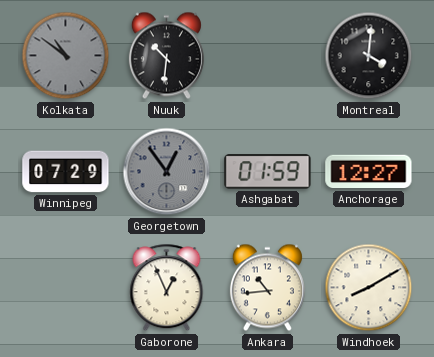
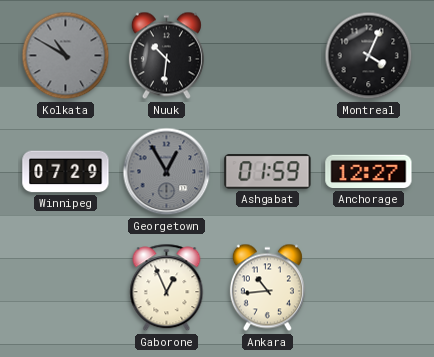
Kolkata: 10:51 -> 10:50
Montreal: 4:01 -> 4:04
Georgetown: 12:54 -> 12:55
Windhoek: 8:10 -> none
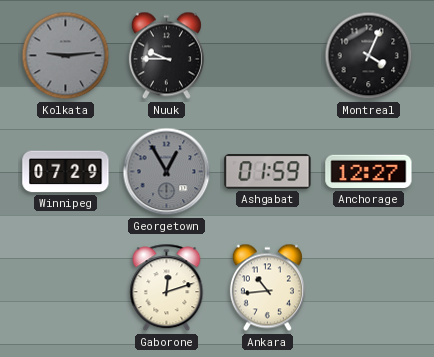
Kolkata: 10:50 -> 9:14
Nuuk: 10:31 -> 9:45
Gaborone: 12:56 -> 12:12
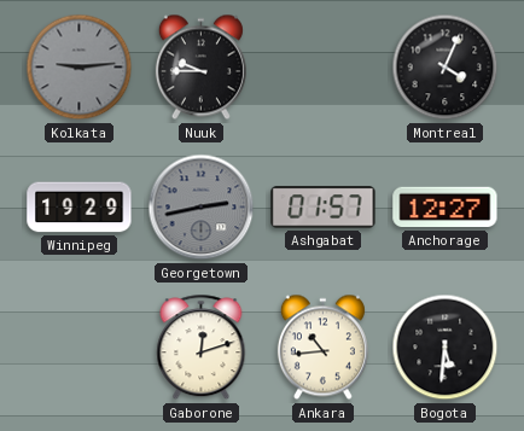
Winnipeg: 07:29 -> 19:29
Georgetown: 12:55 -> 2:43
Ashgabat: 01:59 -> 01:57
Bogota: none -> 5:31
